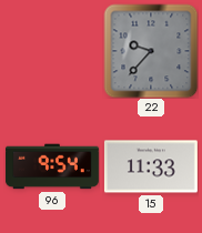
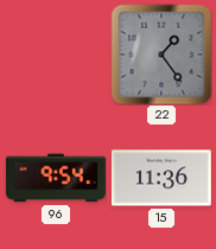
22: 9:37 -> 1:24
15: 11:33 -> 11:36
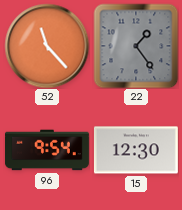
52: none -> 11:23
15: 11:36 -> 12:30
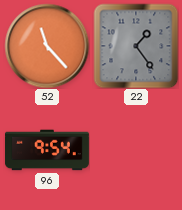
15: 12:30 -> none
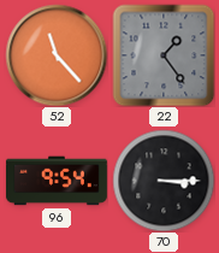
70: none -> 3:15
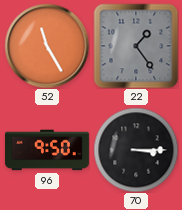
52: 11:23 -> 11:25
96: 9:54 -> 9:50
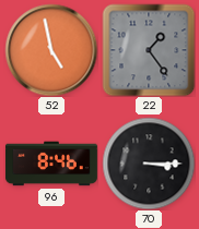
52: 11:25 -> 4:58
96: 9:50 -> 8:46
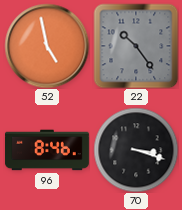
22: 1:24 -> 10:24
70: 3:15 -> 3:18
